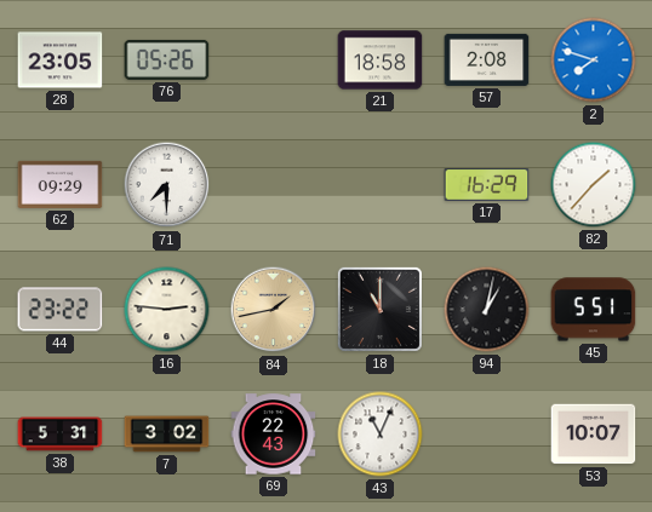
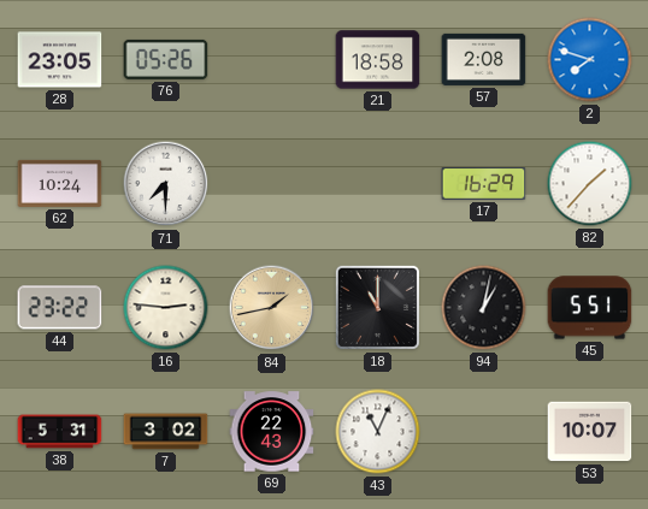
62: 09:29 -> 10:24
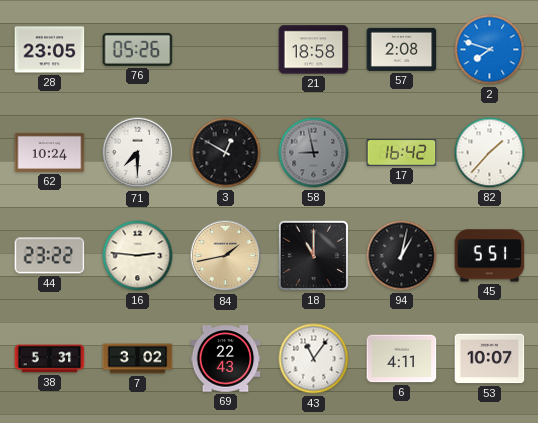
3: none -> 12:50
58: none -> 8:58
17: 16:29 -> 16:42
43: 11:04 -> 11:06
6: none -> 4:11
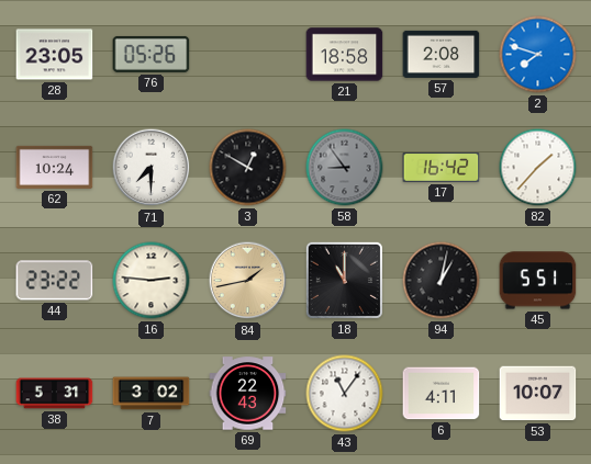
58: 8:58 -> 8:54
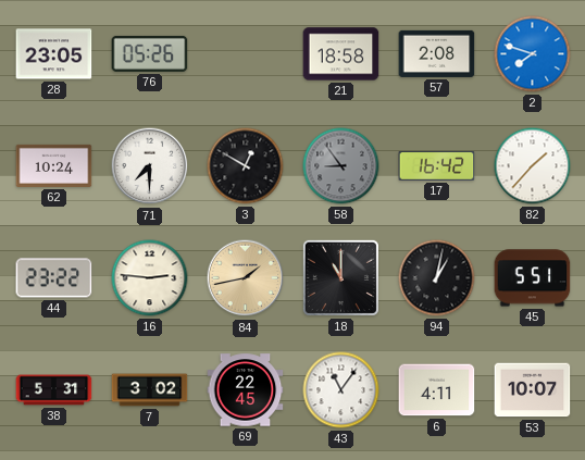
69: 22:43 -> 22:45
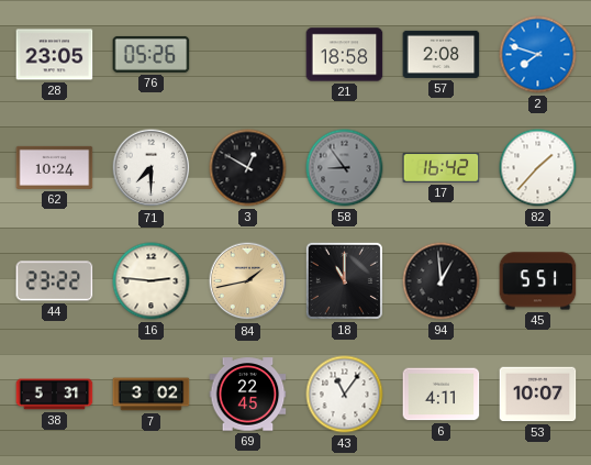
94: 1:02 -> 12:59
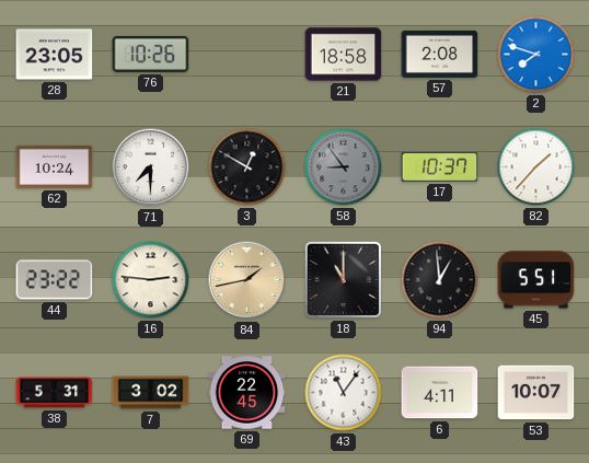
76: 05:26 -> 10:26
17: 16:42 -> 10:37
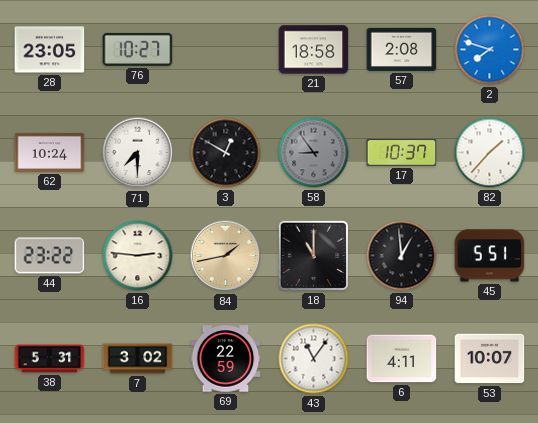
76: 10:26 -> 10:27
69: 22:45 -> 22:59
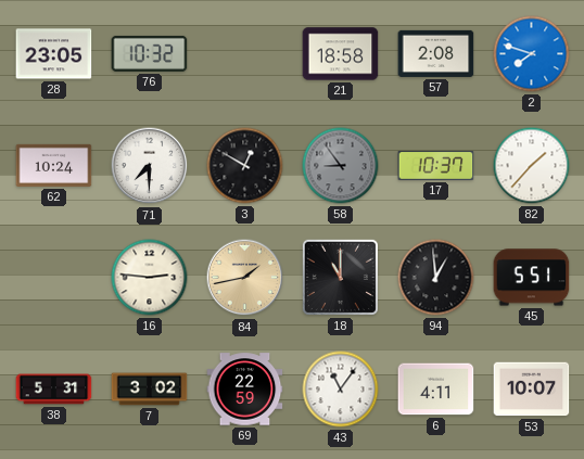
76: 10:27 -> 10:32
44: 23:22 -> none
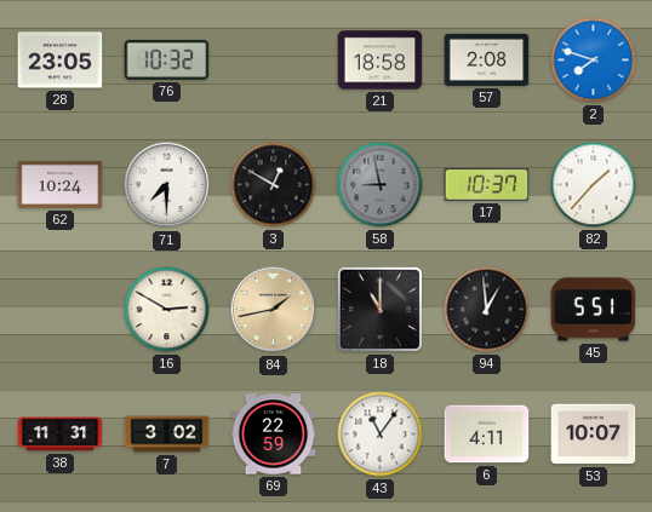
58: 8:54 -> 8:58
16: 2:46 -> 2:50
38: 5:31 -> 11:31
